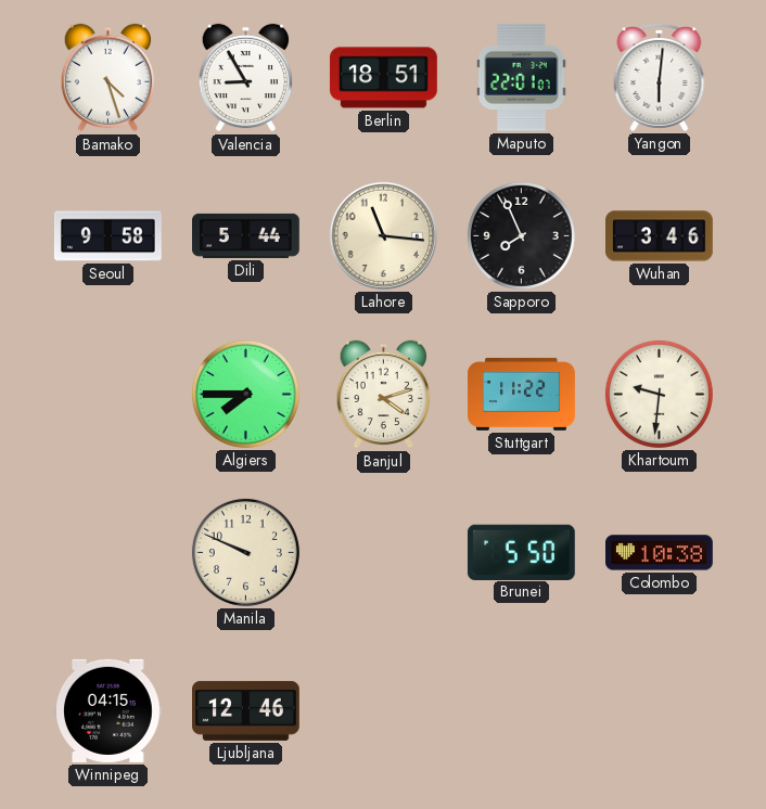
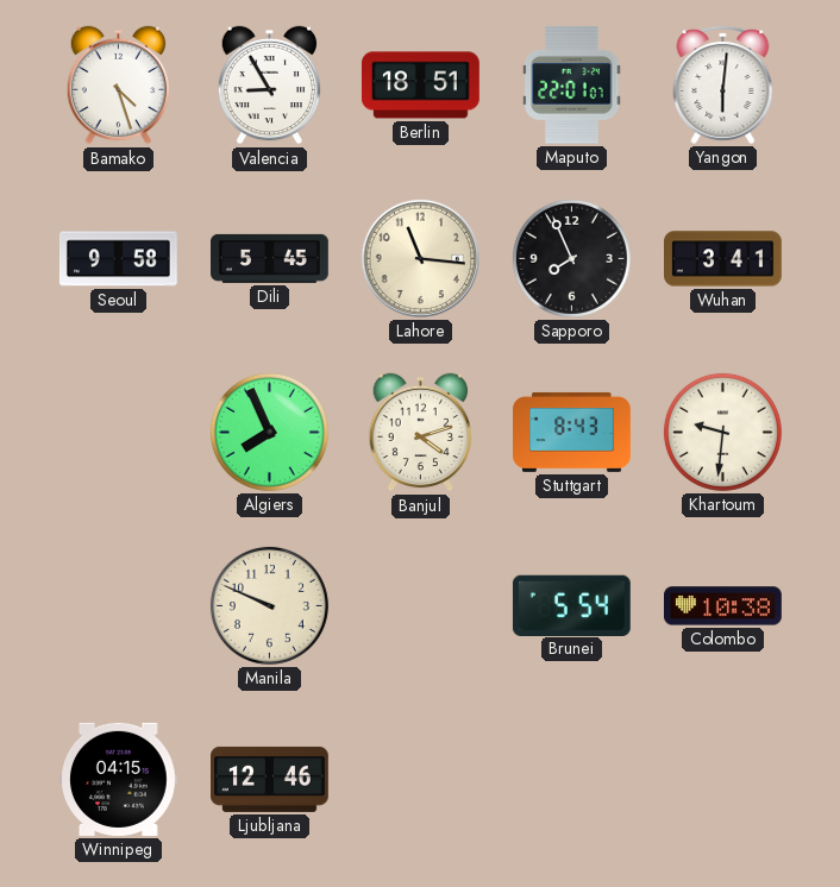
Dili: 5:44 -> 5:45
Wuhan: 3:46 -> 3:41
Algiers: 7:45 -> 7:56
Stuttgart: 11:22 -> 8:43
Brunei: 5:50 -> 5:54
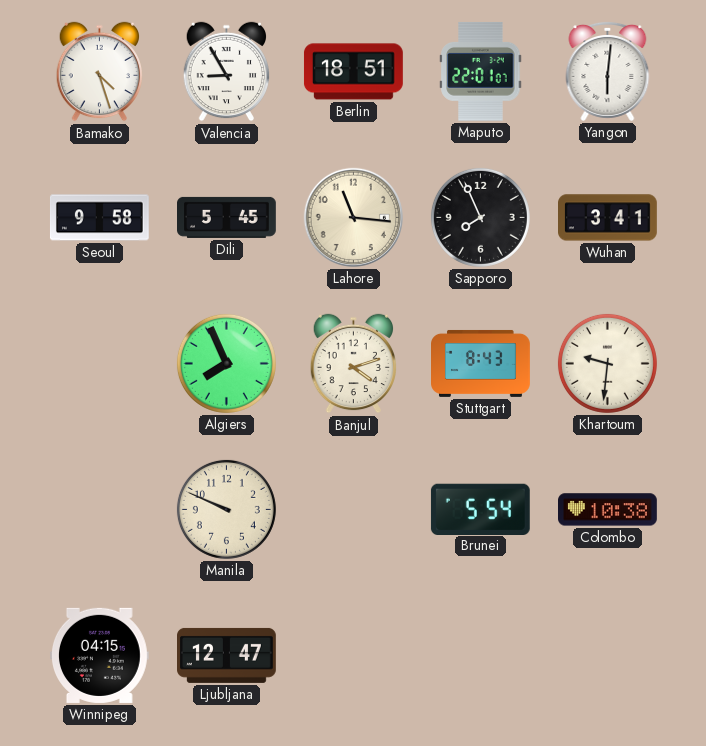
Ljubljana: 12:46 -> 12:47
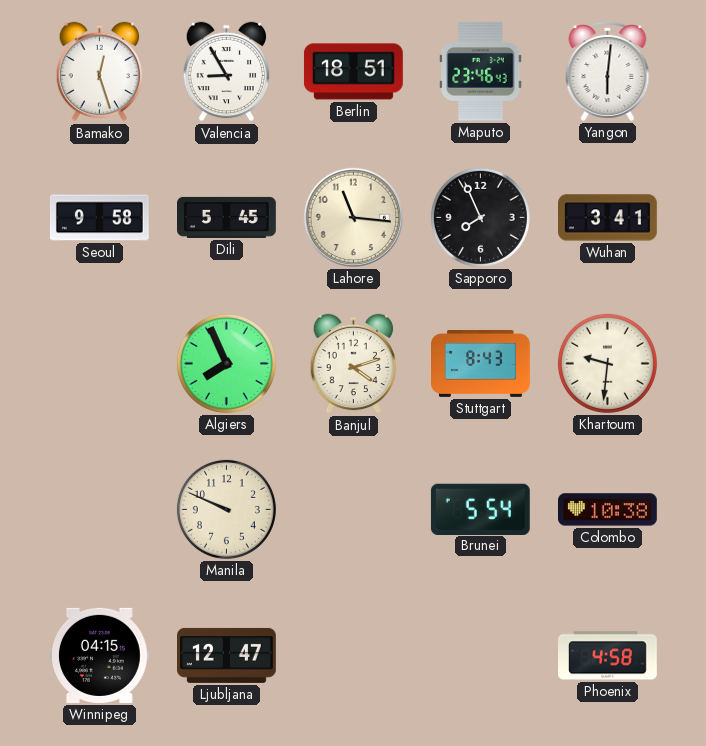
Bamako: 4:27 -> 12:27
Maputo: 22:01 -> 23:46
Phoenix: none -> 4:58
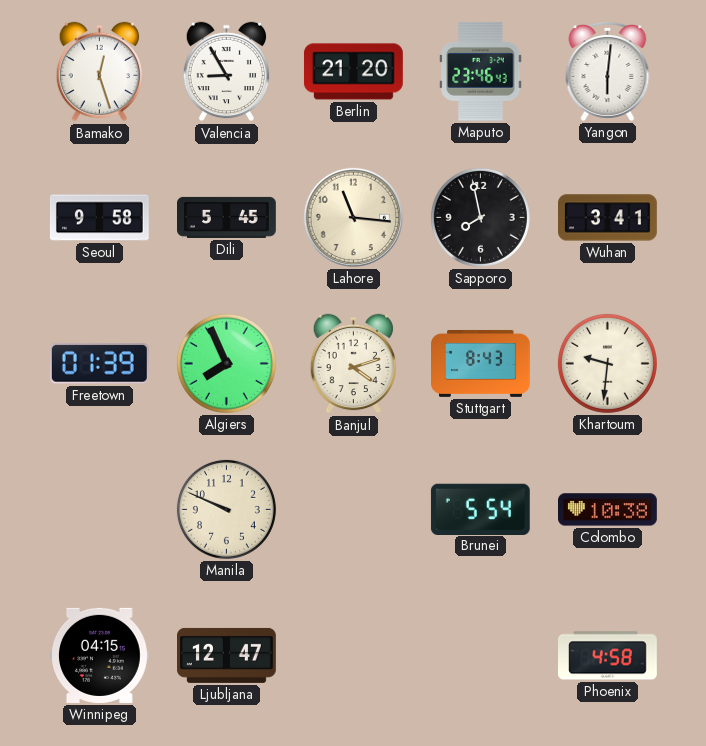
Berlin: 18:51 -> 21:20
Sapporo: 7:56 -> 7:58
Freetown: none -> 01:39
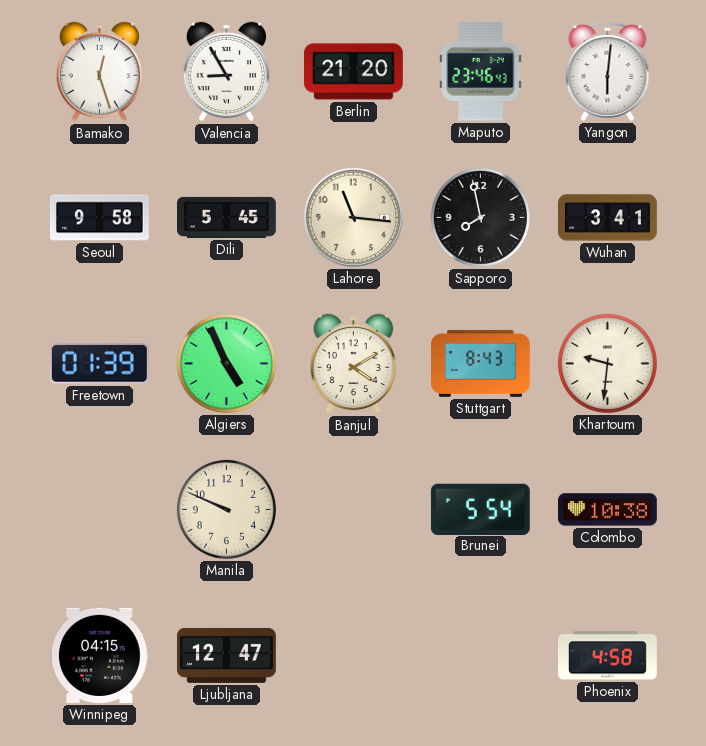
Algiers: 7:56 -> 4:56
Banjul: 4:12 -> 4:10
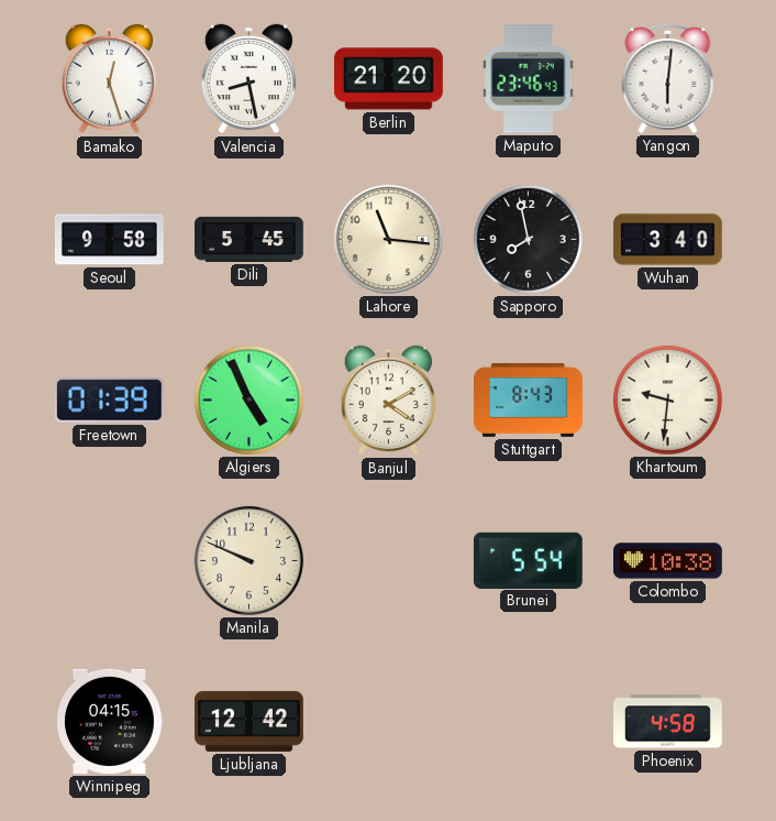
Valencia: 8:55 -> 8:28
Wuhan: 3:41 -> 3:40
Ljubljana: 12:47 -> 12:42
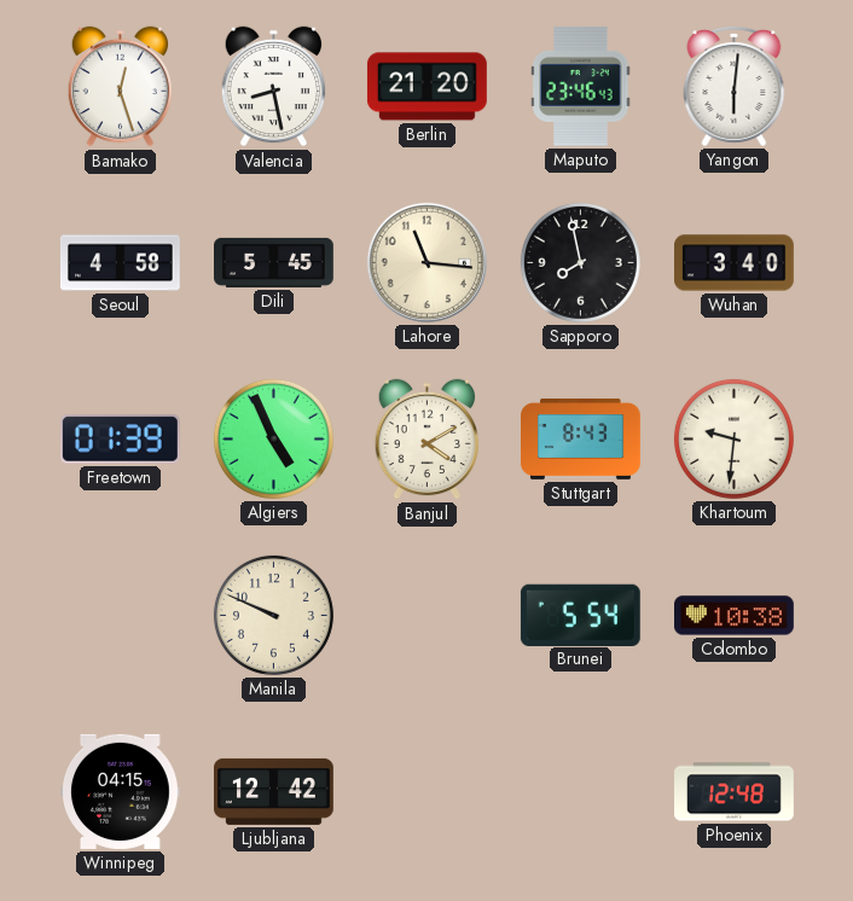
Seoul: 9:58 -> 4:58
Phoenix: 4:58 -> 12:48
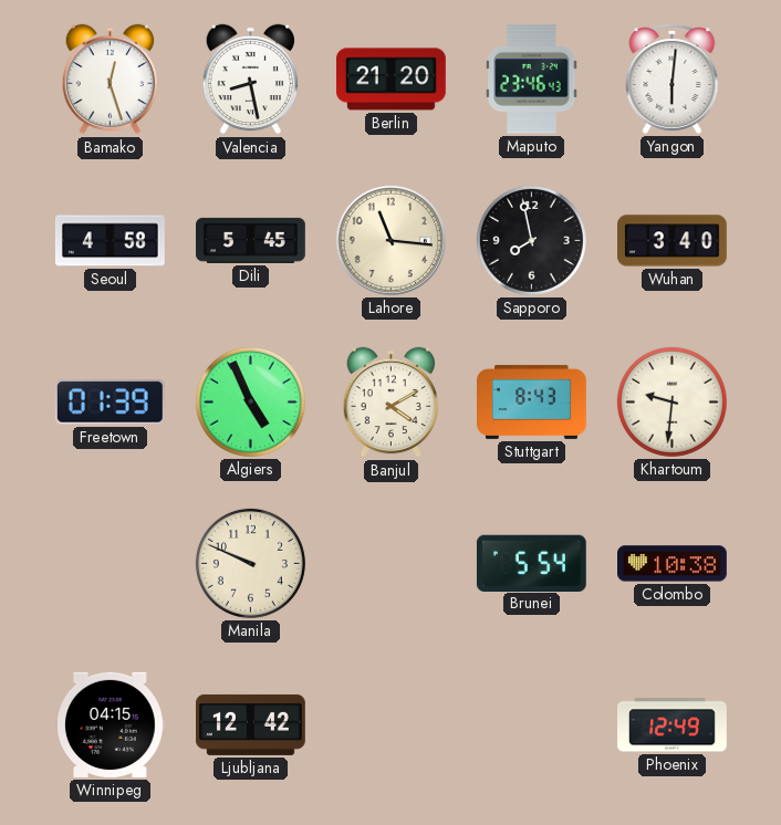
Phoenix: 12:48 -> 12:49
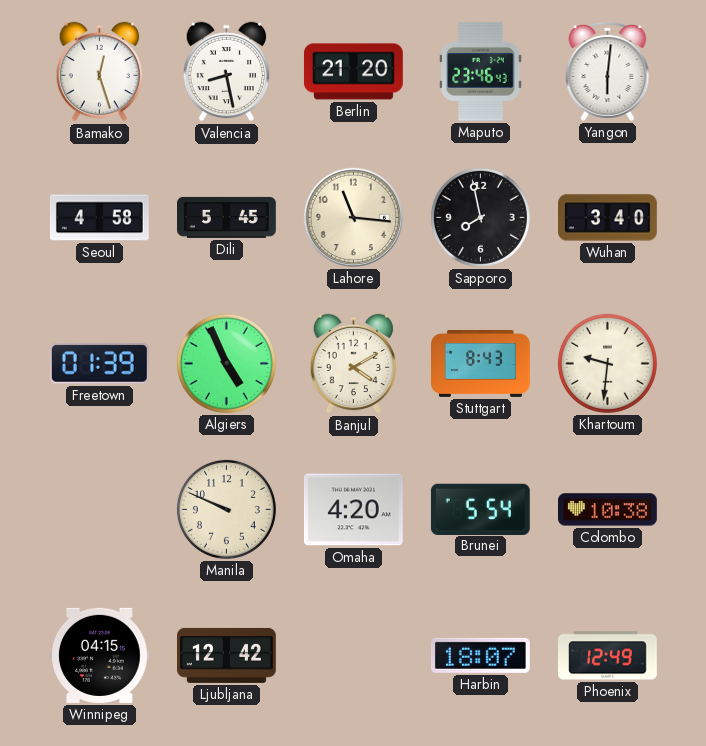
Omaha: none -> 4:20
Harbin: none -> 18:07
